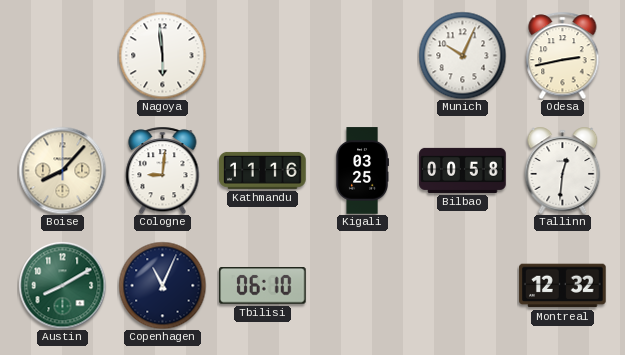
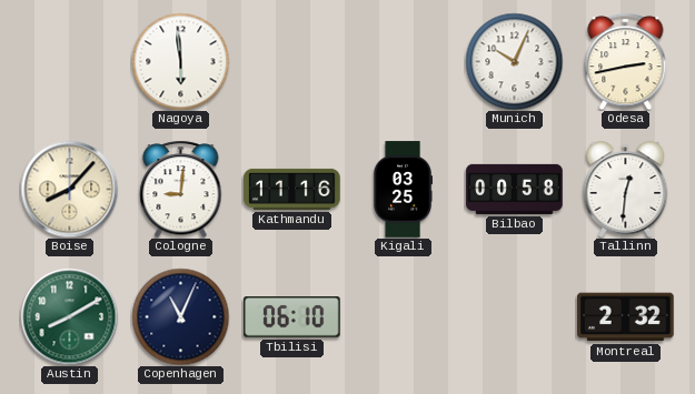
Montreal: 12:32 -> 2:32
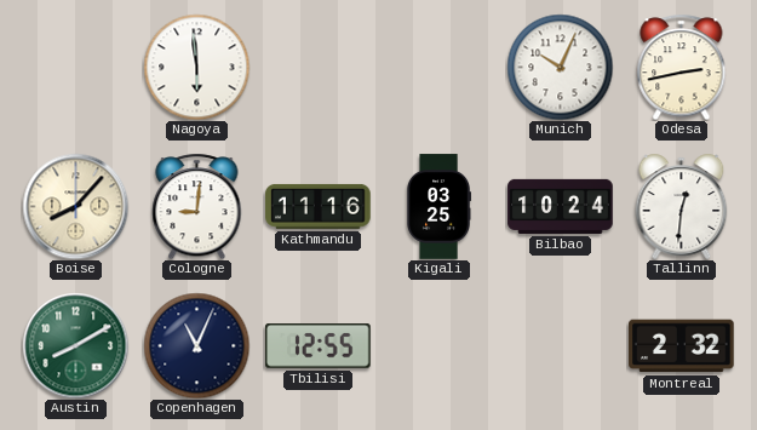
Bilbao: 00:58 -> 10:24
Tbilisi: 06:10 -> 12:55
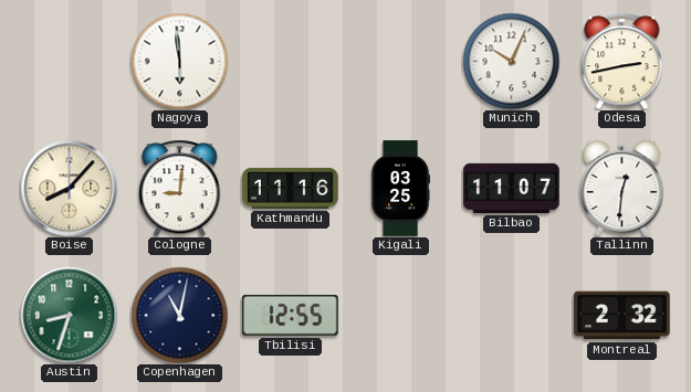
Bilbao: 10:24 -> 11:07
Austin: 8:10 -> 8:33
Copenhagen: 11:04 -> 11:02
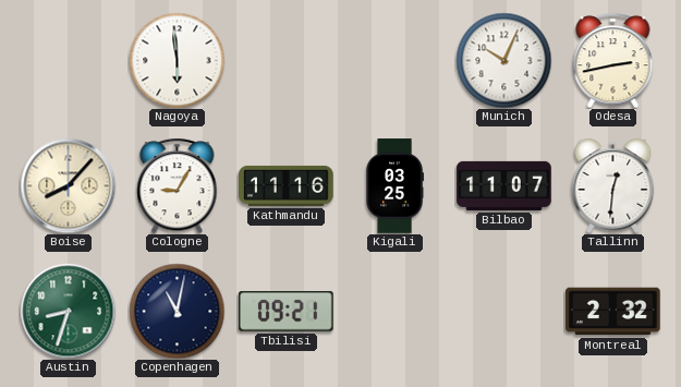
Cologne: 9:01 -> 9:05
Tbilisi: 12:55 -> 09:21
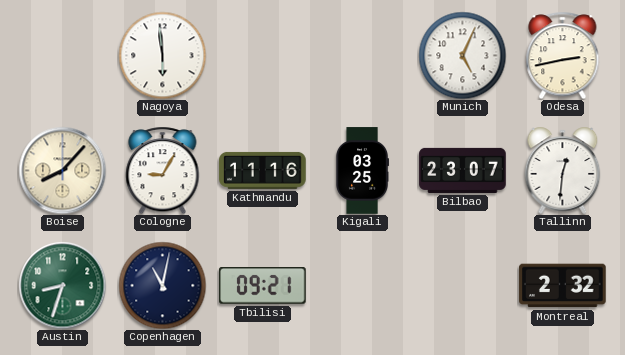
Munich: 10:04 -> 5:04
Bilbao: 11:07 -> 23:07
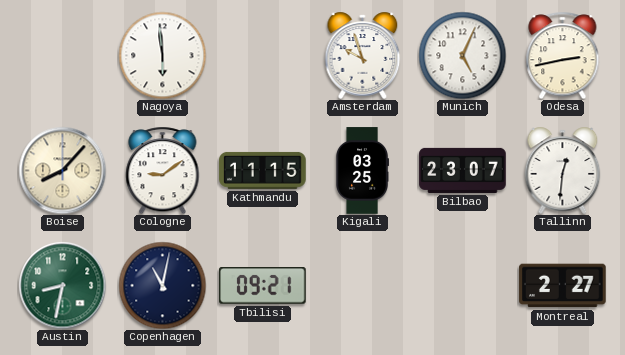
Amsterdam: none -> 9:57
Cologne: 9:05 -> 9:09
Kathmandu: 11:16 -> 11:15
Austin: 8:33 -> 8:32
Montreal: 2:32 -> 2:27
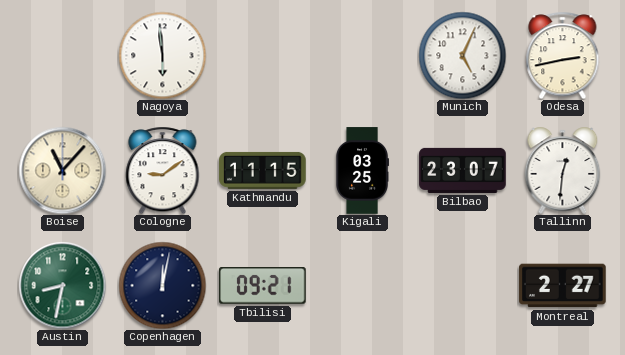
Amsterdam: 9:57 -> none
Boise: 8:07 -> 11:07
Copenhagen: 11:02 -> 12:02
